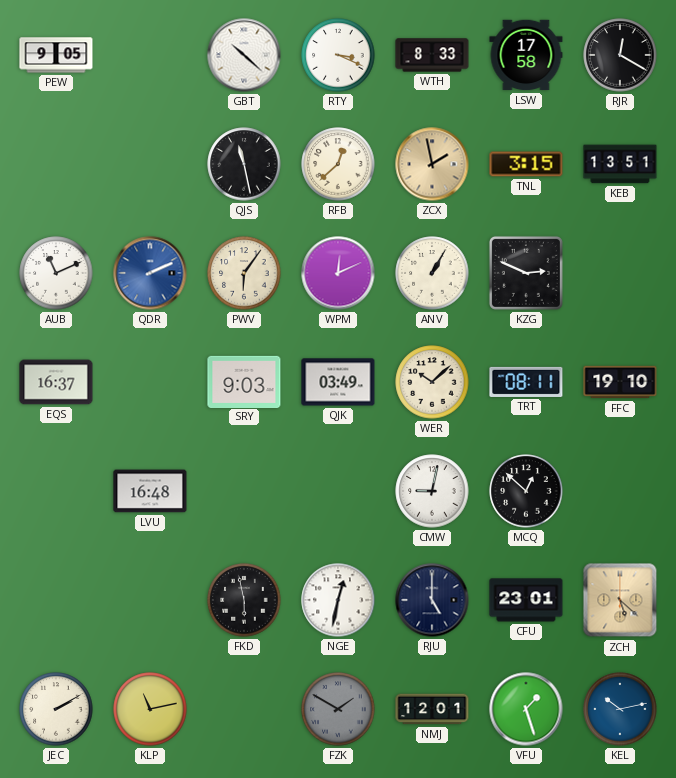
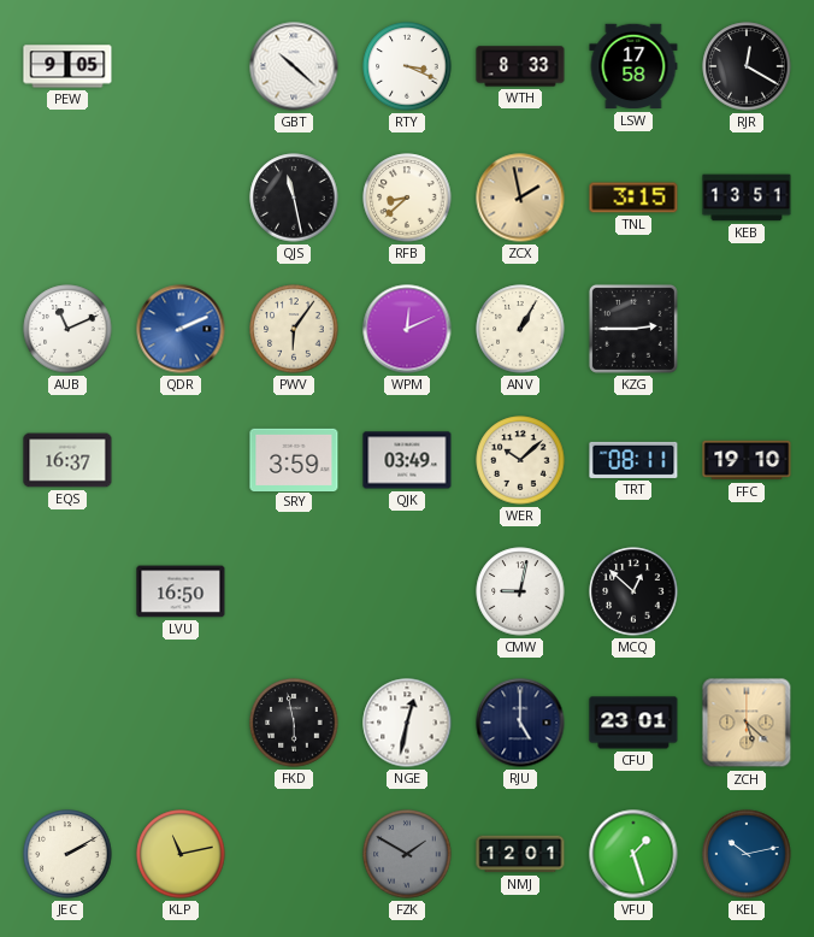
RFB: 12:38 -> 8:38
KZG: 2:49 -> 2:45
SRY: 9:03 -> 3:59
LVU: 16:48 -> 16:50
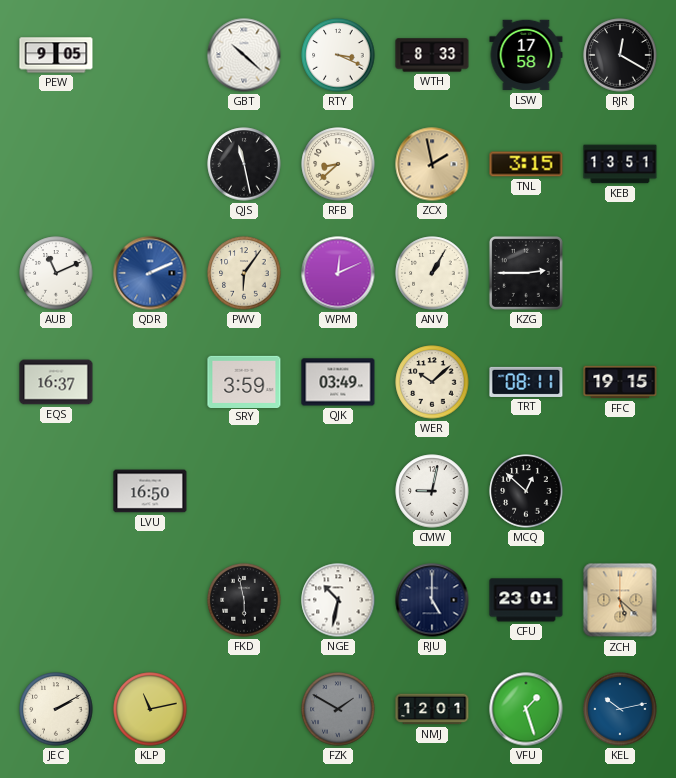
FFC: 19:10 -> 19:15
NGE: 12:32 -> 10:32
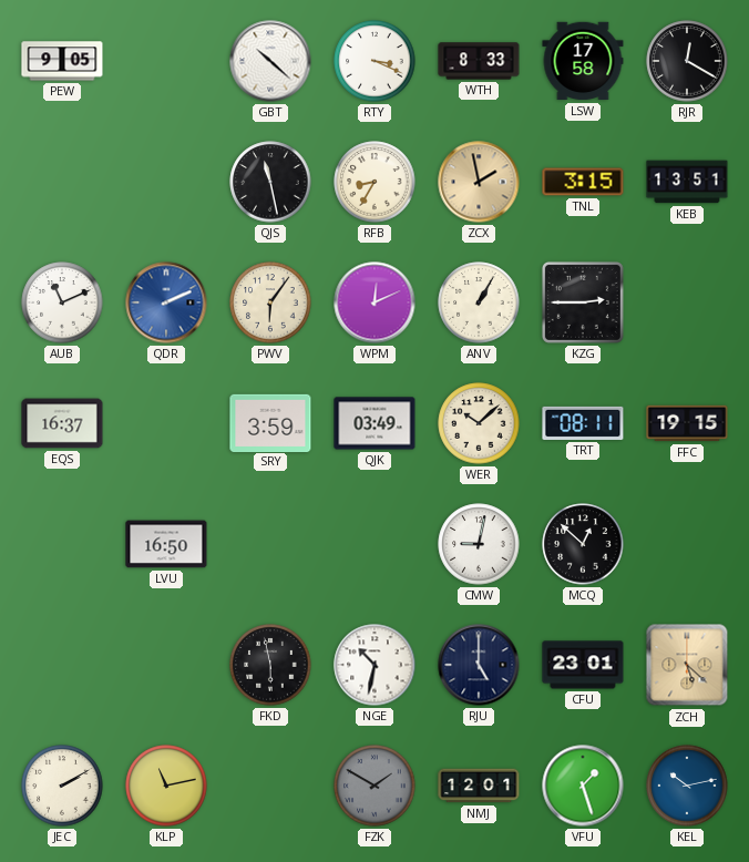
RFB: 8:38 -> 8:35
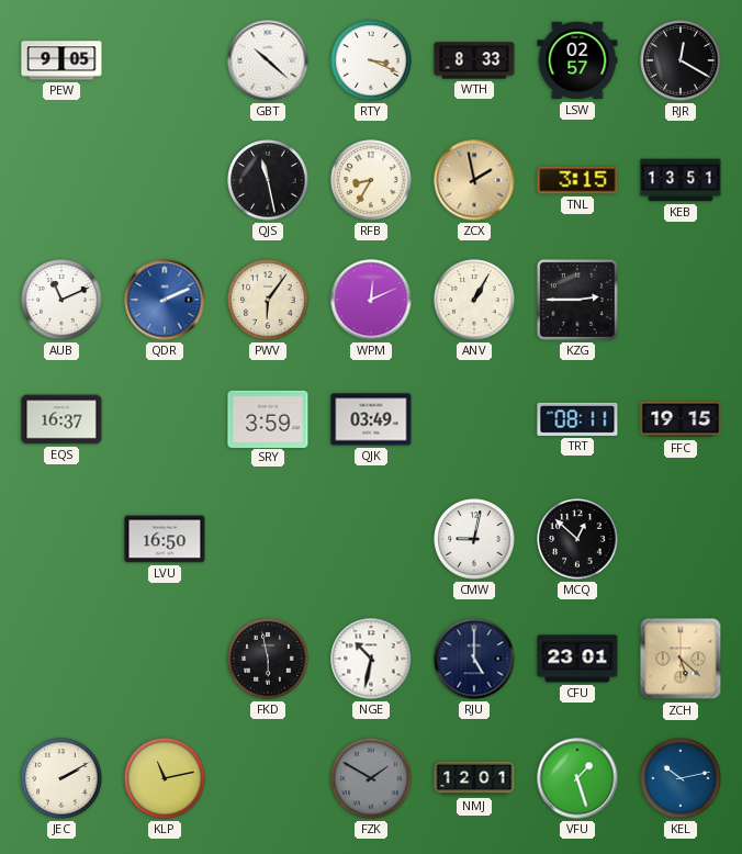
LSW: 17:58 -> 02:57
WER: 10:08 -> none
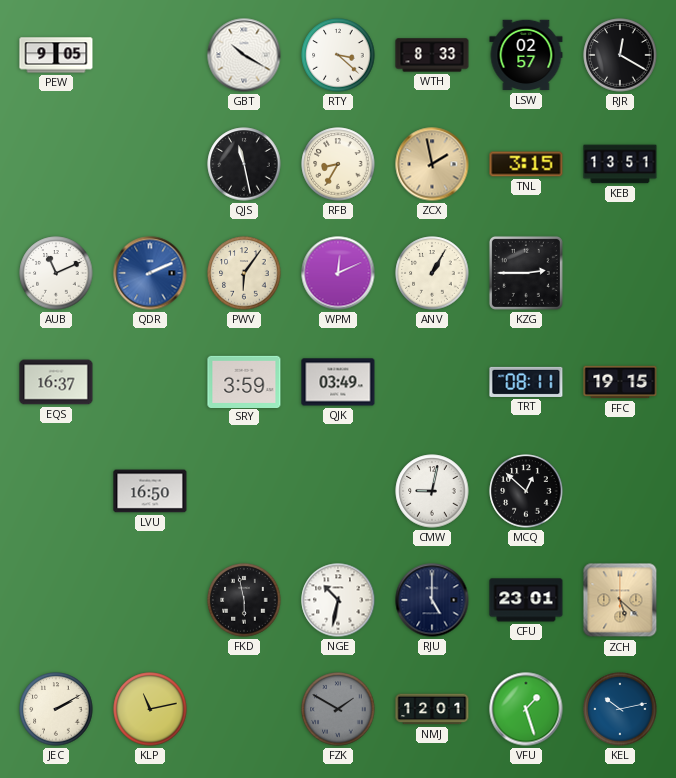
GBT: 10:22 -> 10:20
RTY: 3:19 -> 3:22
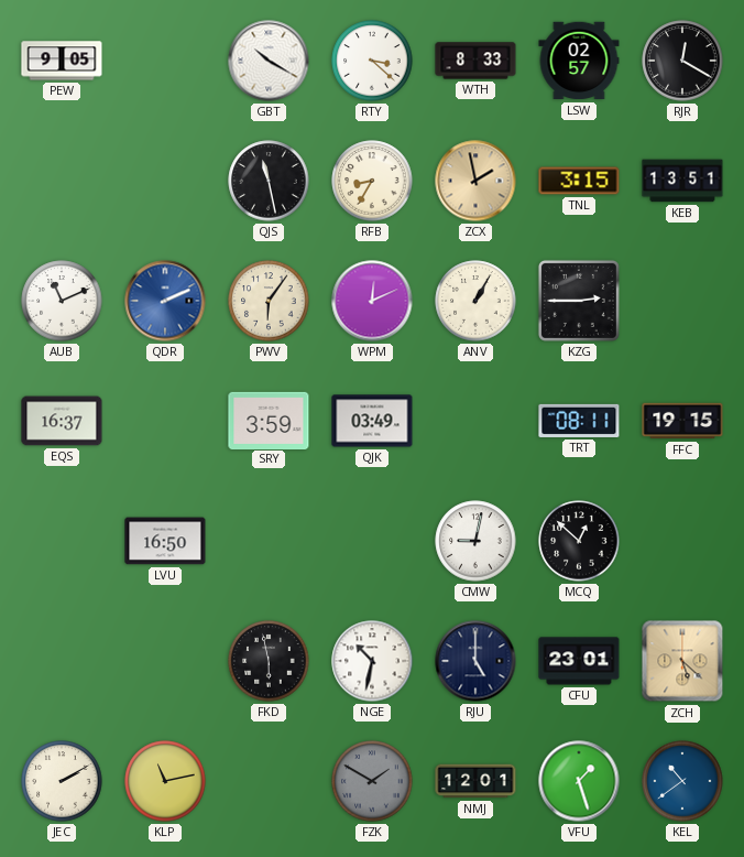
KEL: 10:13 -> 10:39
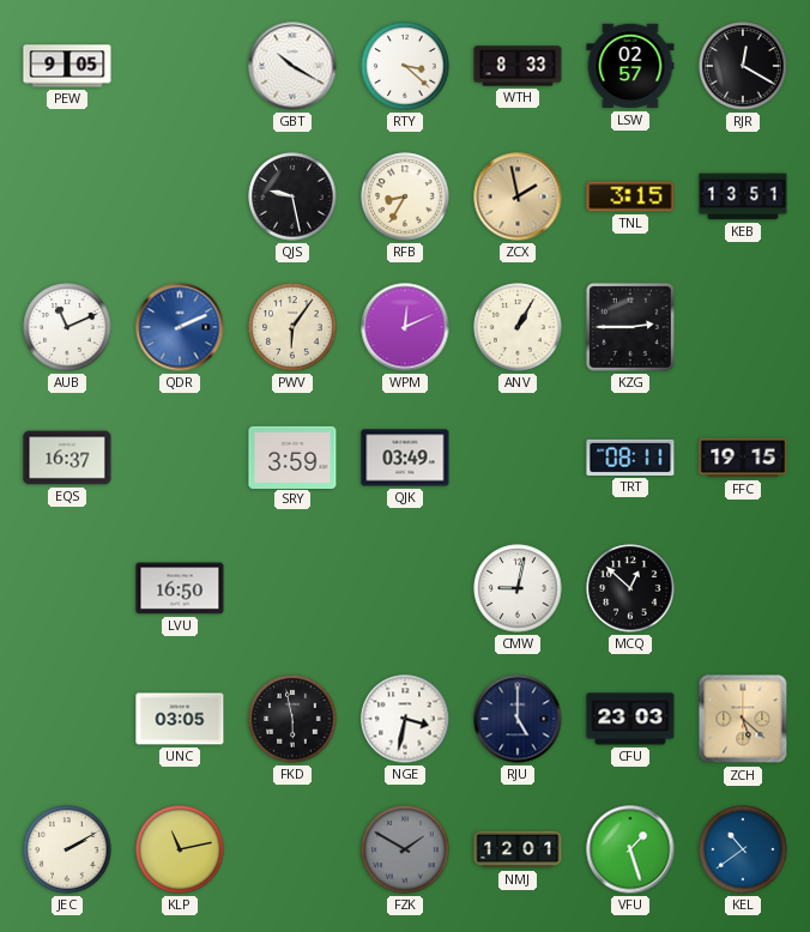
QJS: 11:28 -> 9:28
UNC: none -> 03:05
NGE: 10:32 -> 3:32
CFU: 23:01 -> 23:03
